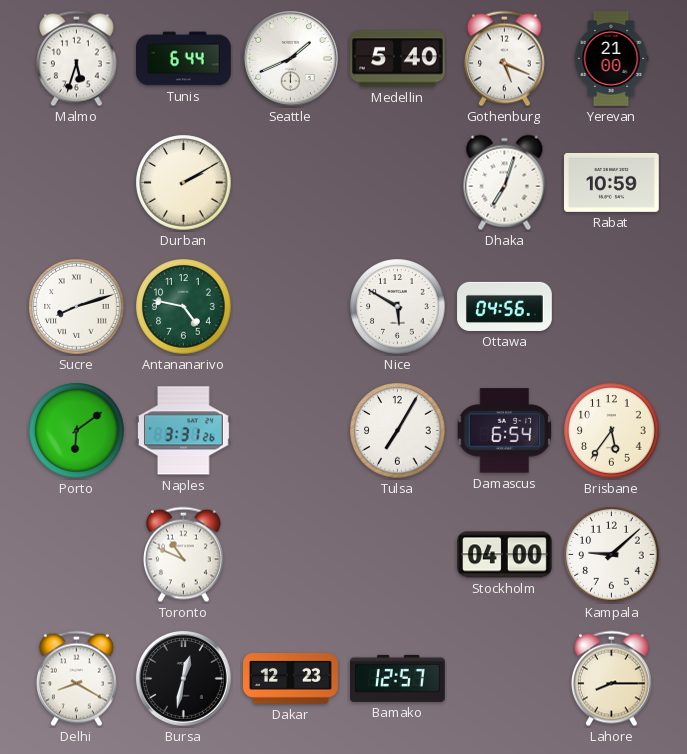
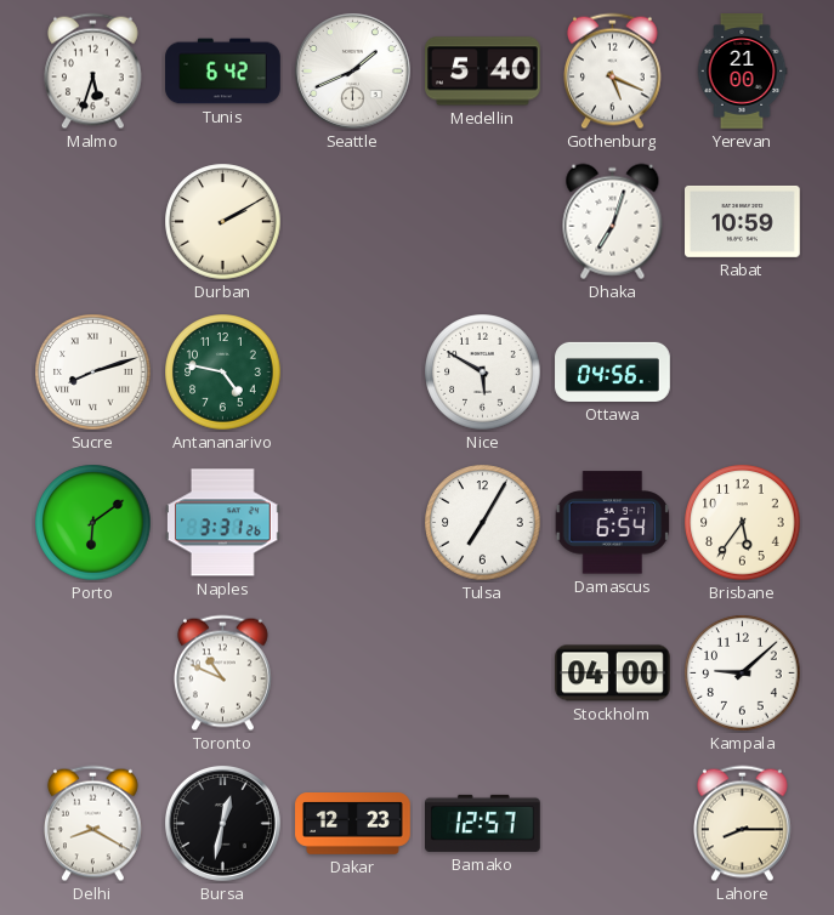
Tunis: 6:44 -> 6:42
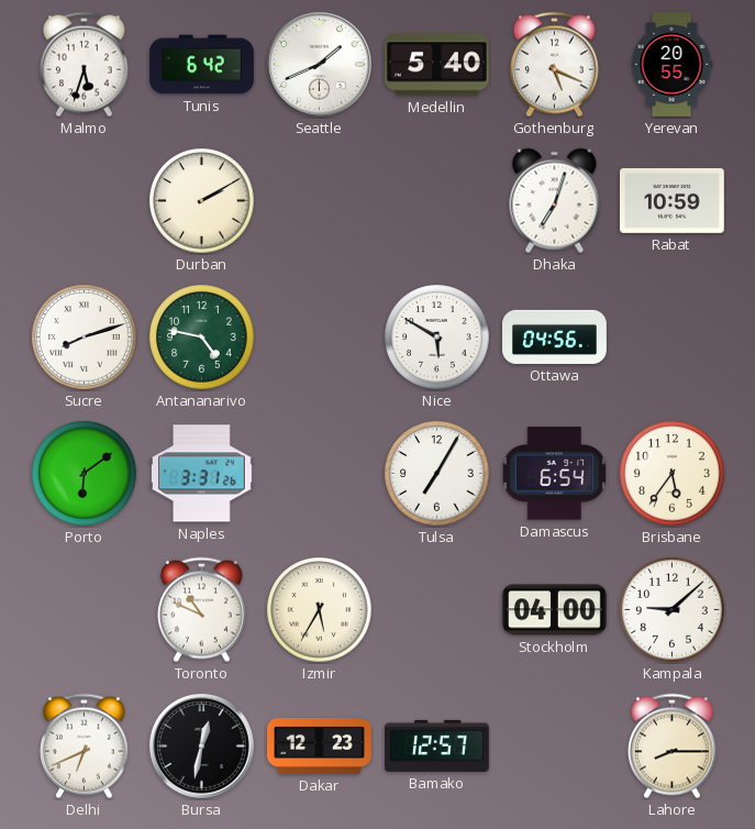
Yerevan: 21:00 -> 20:55
Izmir: none -> 5:35
Delhi: 8:20 -> 6:41
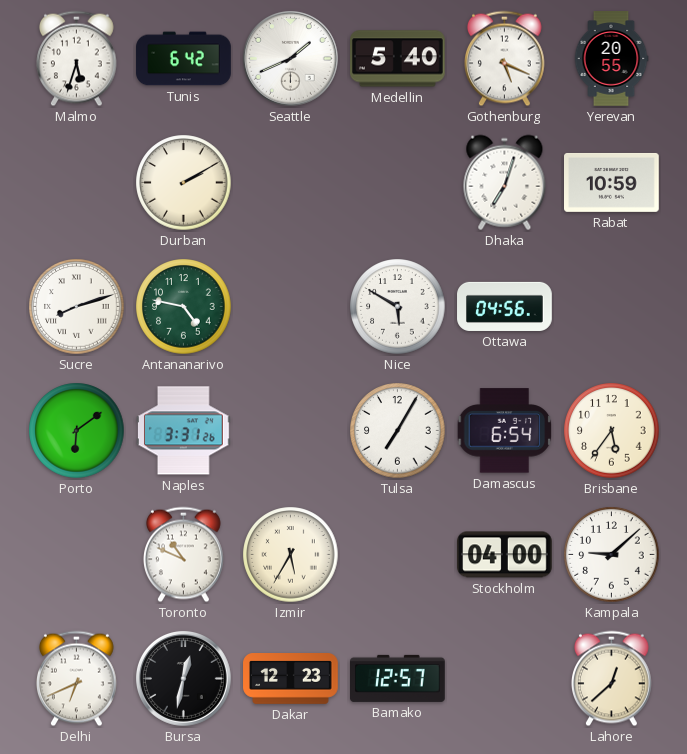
Lahore: 8:15 -> 12:38
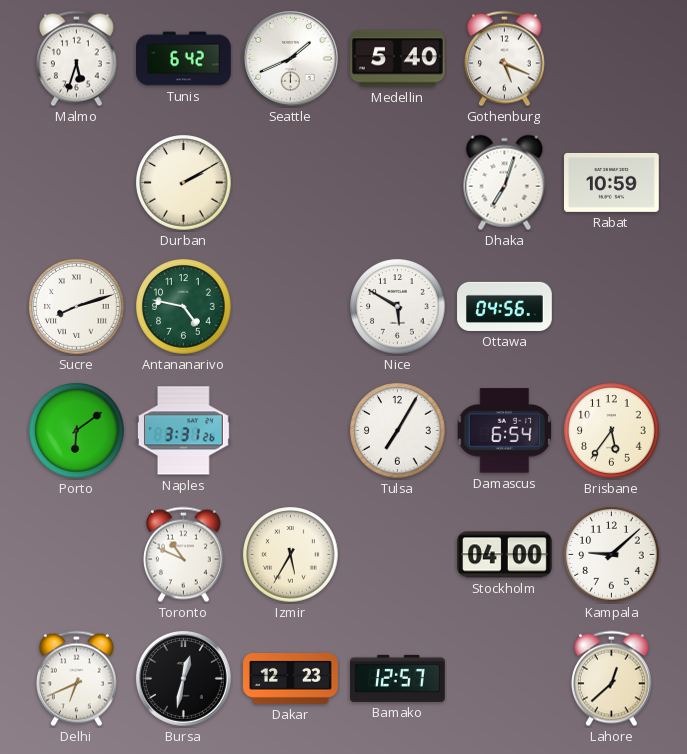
Yerevan: 20:55 -> none
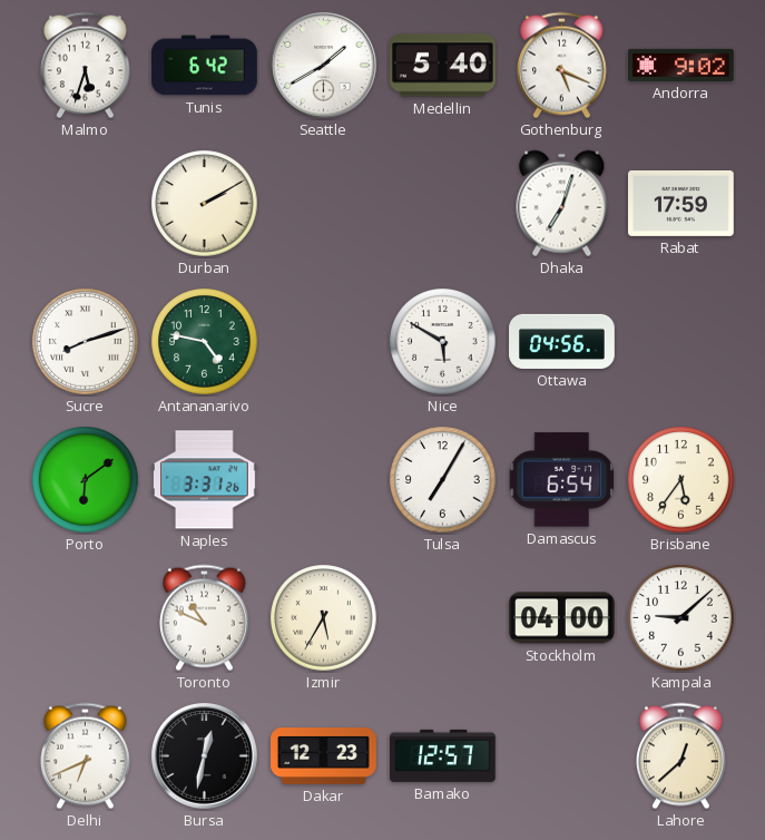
Seattle: 1:41 -> 1:40
Andorra: none -> 9:02
Rabat: 10:59 -> 17:59
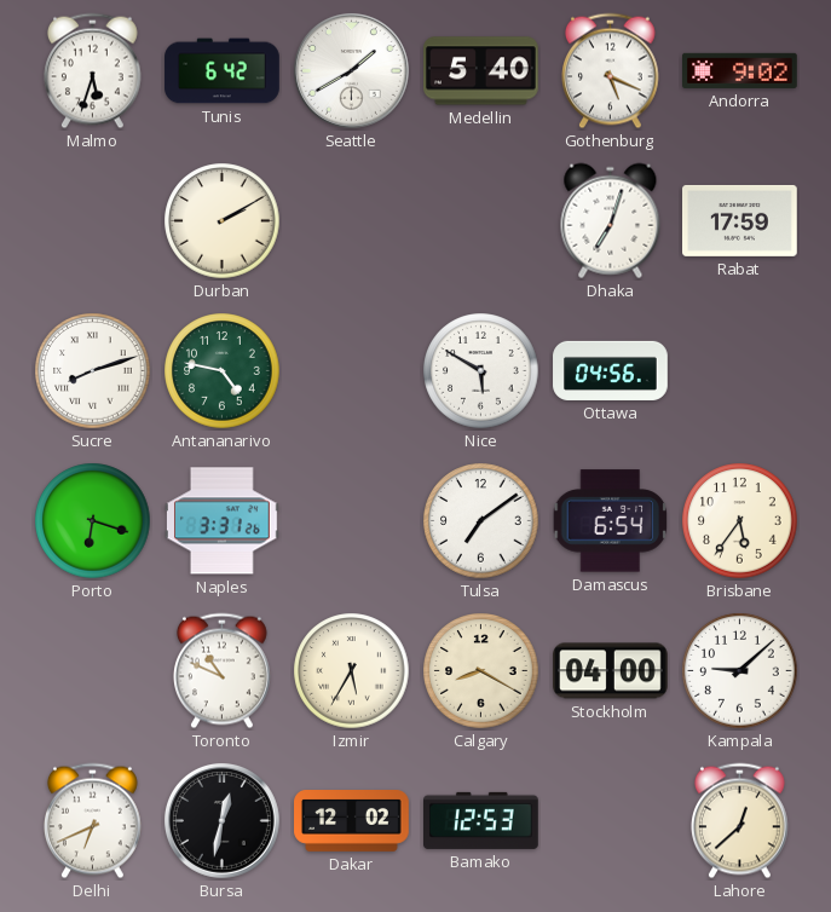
Porto: 6:09 -> 6:18
Tulsa: 7:05 -> 7:09
Calgary: none -> 8:20
Dakar: 12:23 -> 12:02
Bamako: 12:57 -> 12:53
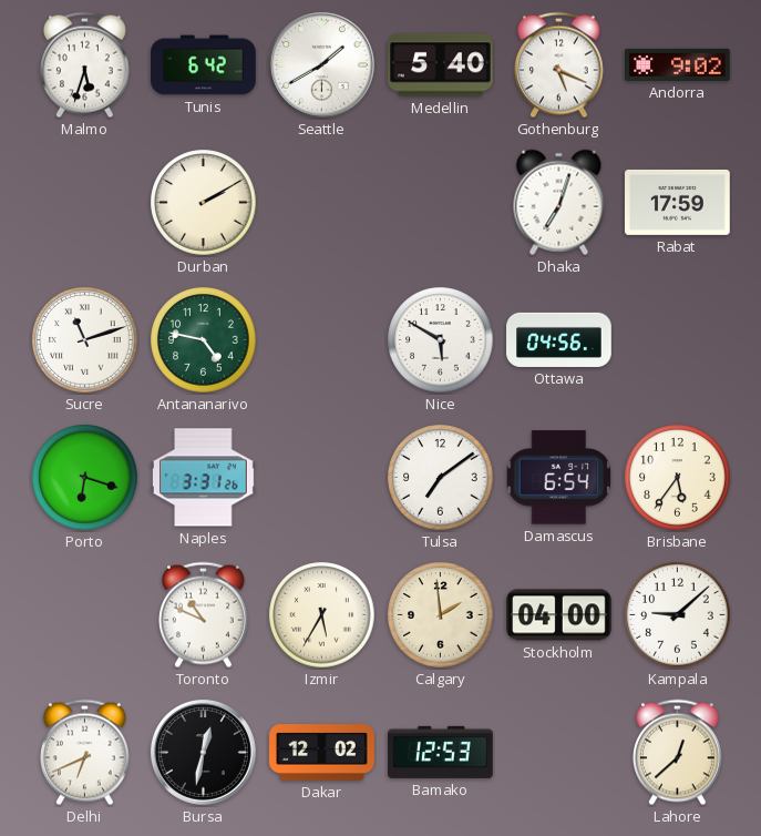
Sucre: 8:12 -> 11:12
Calgary: 8:20 -> 1:59
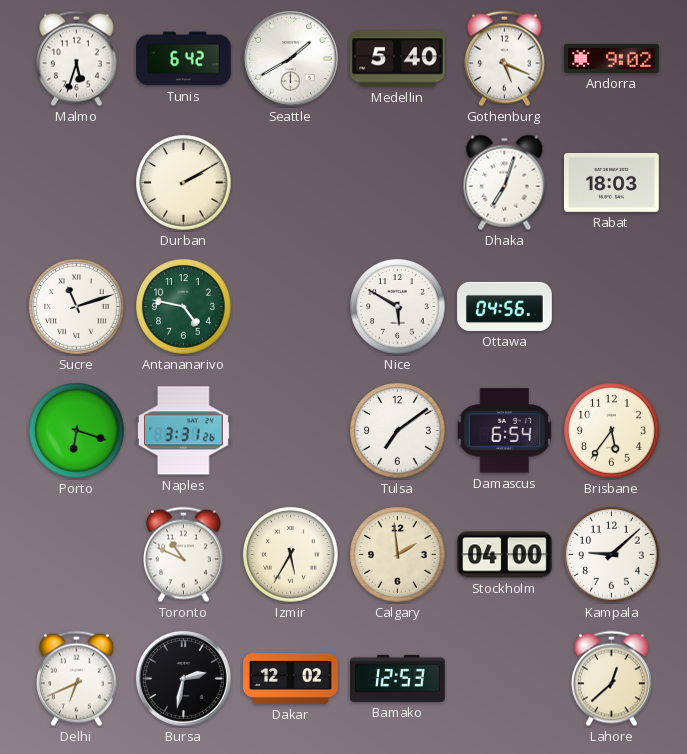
Rabat: 17:59 -> 18:03
Bursa: 12:32 -> 2:32
